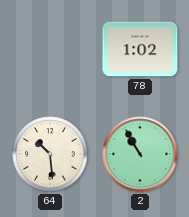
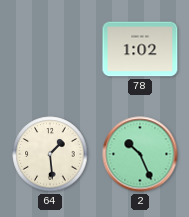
64: 10:29 -> 1:29
2: 10:55 -> 10:26
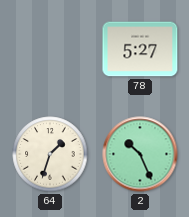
78: 1:02 -> 5:27
64: 1:29 -> 1:33
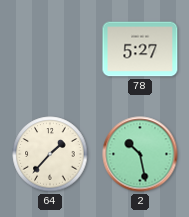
64: 1:33 -> 1:37
2: 10:26 -> 10:28
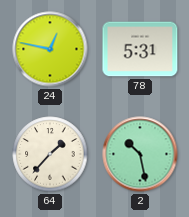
24: none -> 12:47
78: 5:27 -> 5:31
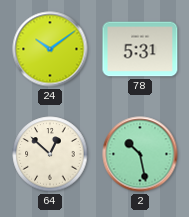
24: 12:47 -> 10:09
64: 1:37 -> 12:52
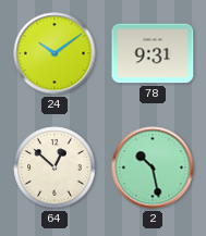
78: 5:31 -> 9:31
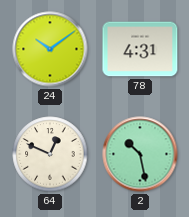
78: 9:31 -> 4:31
64: 12:52 -> 12:49
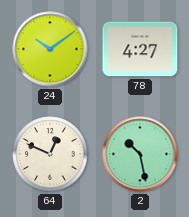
78: 4:31 -> 4:27
